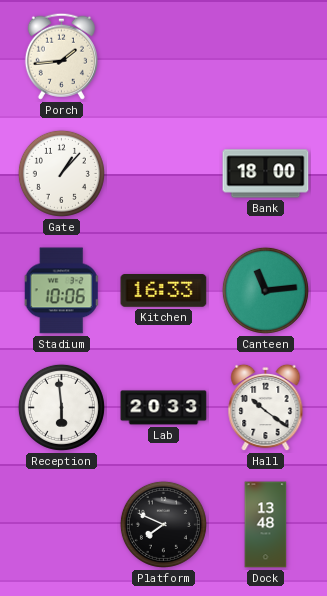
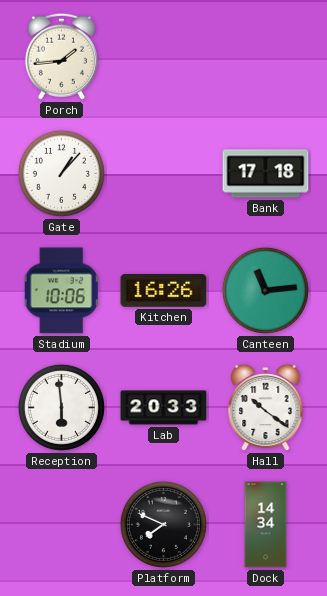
Bank: 18:00 -> 17:18
Kitchen: 16:33 -> 16:26
Dock: 13:48 -> 14:34
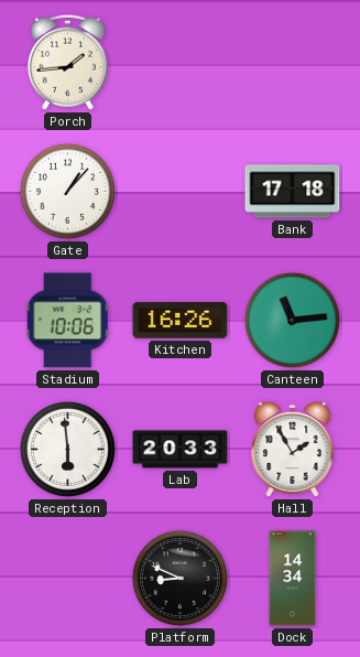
Hall: 10:21 -> 1:55
Platform: 7:49 -> 8:49
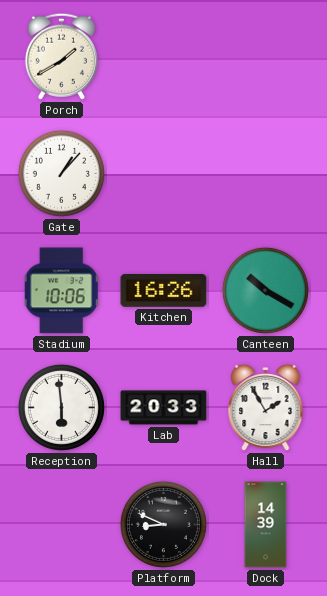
Porch: 1:44 -> 1:40
Bank: 17:18 -> none
Canteen: 11:14 -> 10:20
Dock: 14:34 -> 14:39
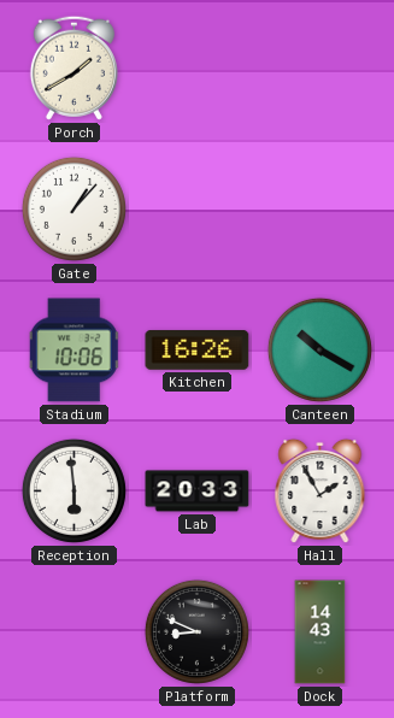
Dock: 14:39 -> 14:43
